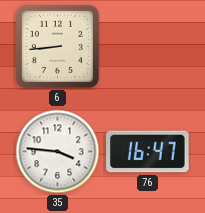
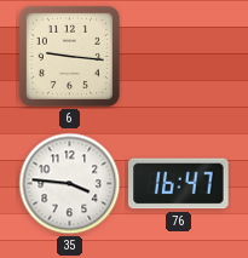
6: 8:44 -> 9:16
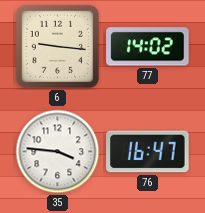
77: none -> 14:02
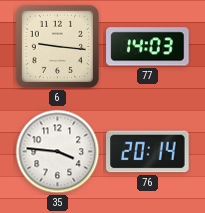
77: 14:02 -> 14:03
76: 16:47 -> 20:14
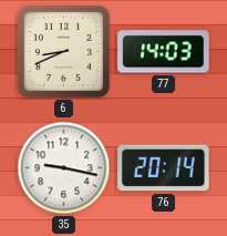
6: 9:16 -> 8:41
35: 3:46 -> 9:17
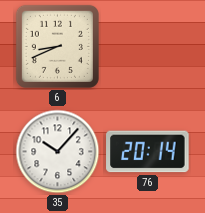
77: 14:03 -> none
35: 9:17 -> 10:07
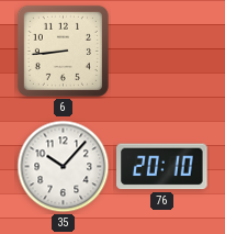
6: 8:41 -> 8:44
76: 20:14 -> 20:10
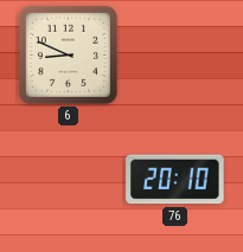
6: 8:44 -> 8:49
35: 10:07 -> none
